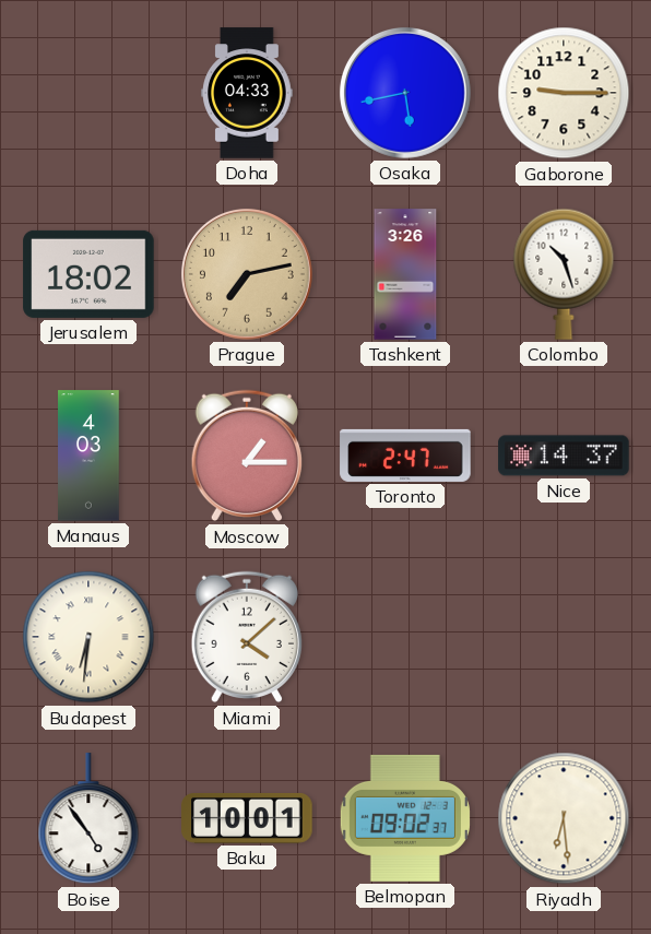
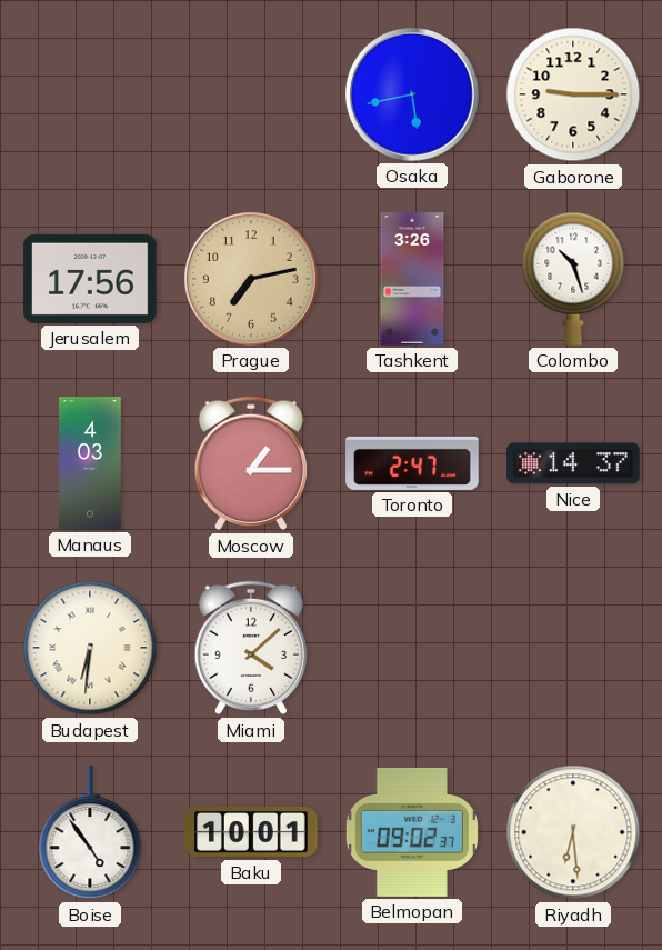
Doha: 04:33 -> none
Jerusalem: 18:02 -> 17:56
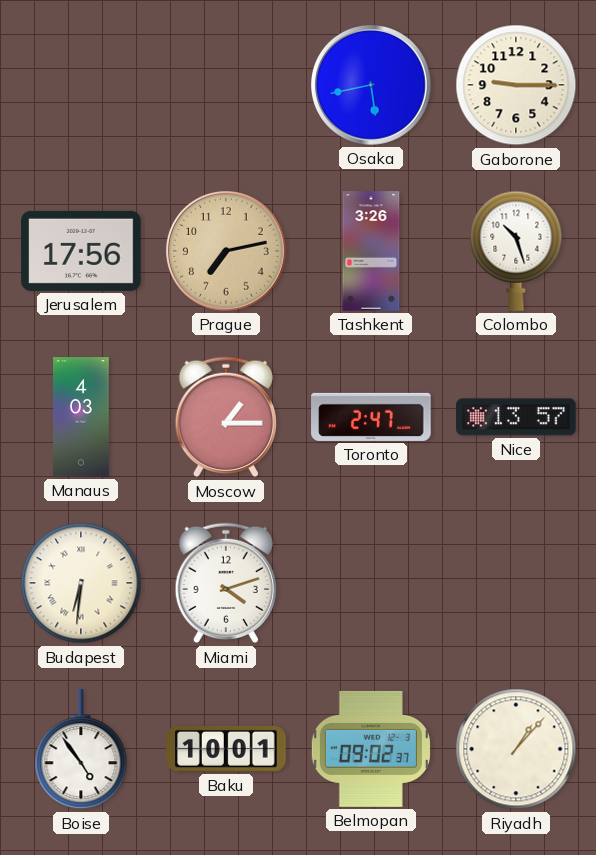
Nice: 14:37 -> 13:57
Miami: 4:08 -> 4:12
Riyadh: 6:29 -> 1:07
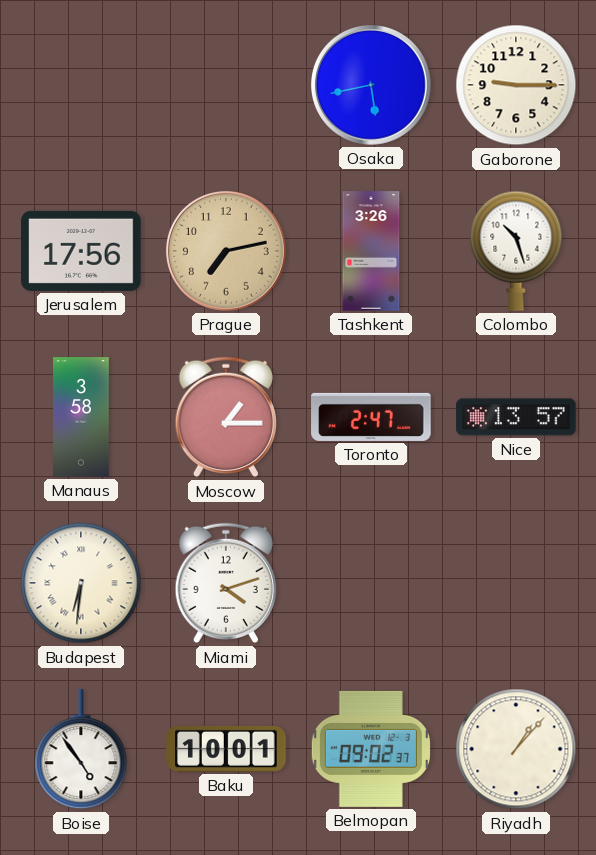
Manaus: 4:03 -> 3:58
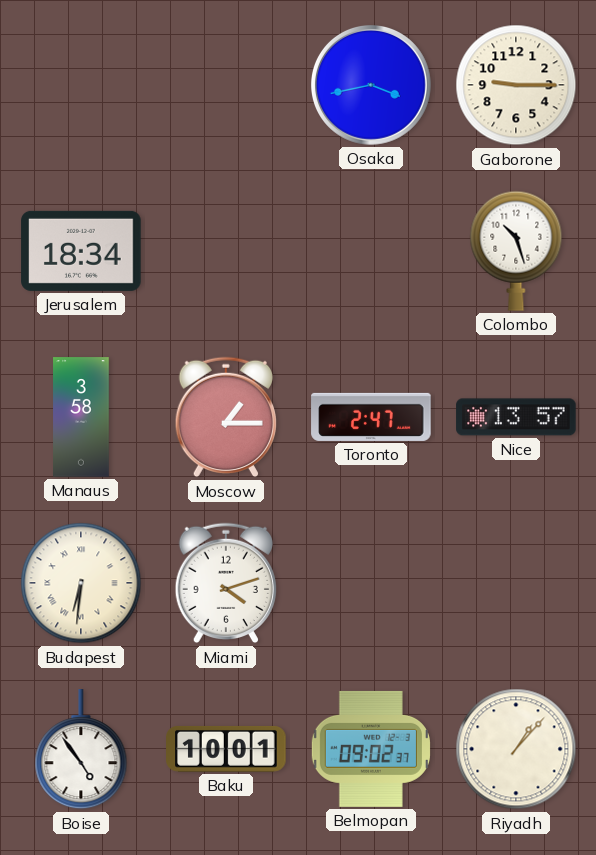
Osaka: 5:43 -> 3:43
Jerusalem: 17:56 -> 18:34
Prague: 7:13 -> none
Tashkent: 3:26 -> none
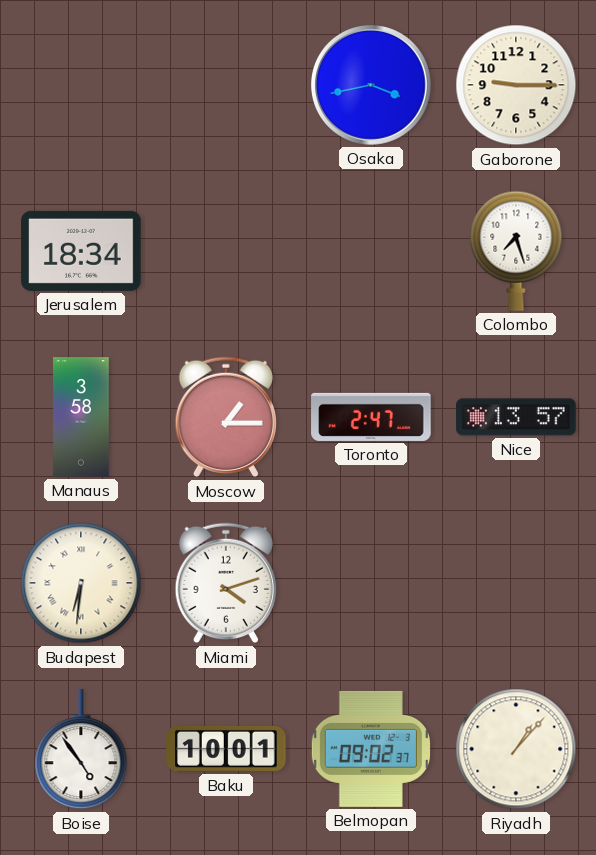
Colombo: 10:27 -> 7:27
